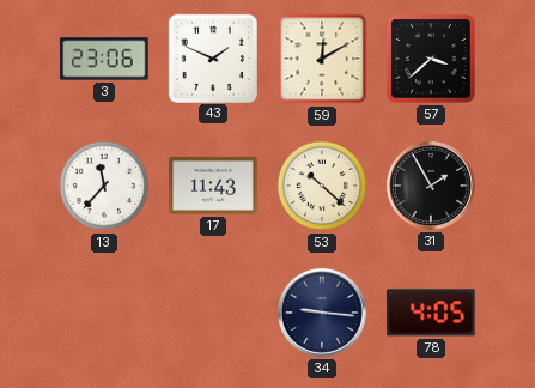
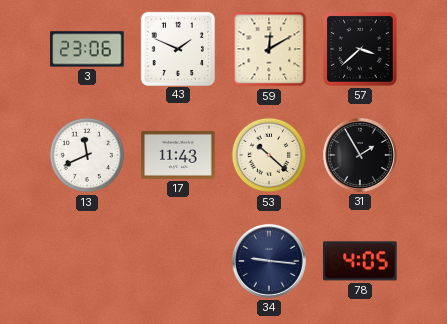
13: 11:37 -> 11:41
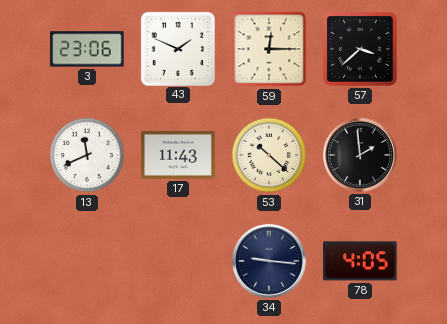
59: 12:10 -> 12:15
31: 1:55 -> 1:59
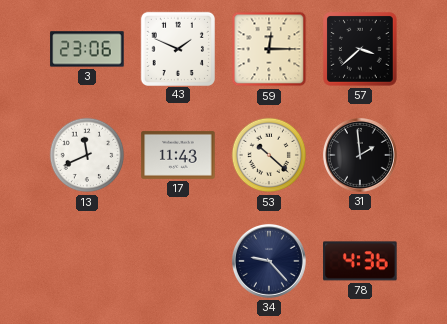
34: 9:16 -> 9:23
78: 4:05 -> 4:36
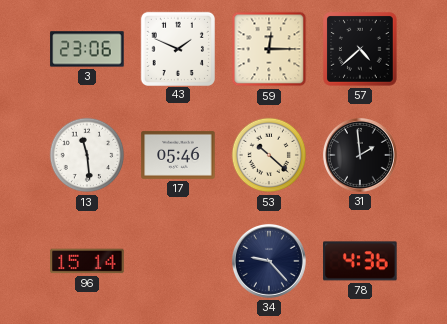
57: 3:38 -> 4:38
13: 11:41 -> 11:29
17: 11:43 -> 05:46
96: none -> 15:14
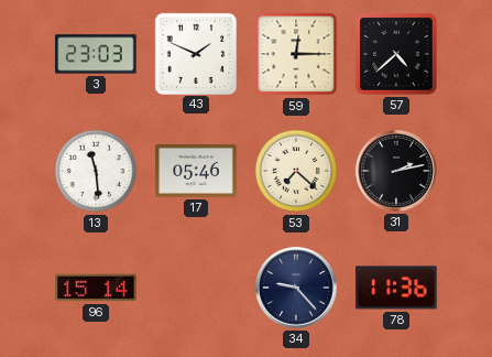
3: 23:06 -> 23:03
53: 10:22 -> 7:22
31: 1:59 -> 2:13
78: 4:36 -> 11:36
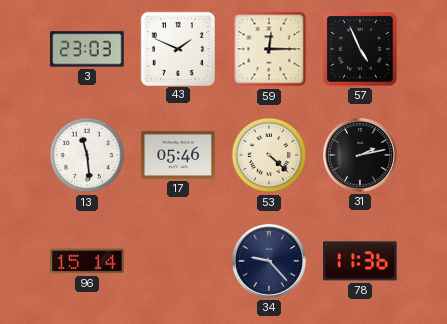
57: 4:38 -> 4:56
53: 7:22 -> 4:22
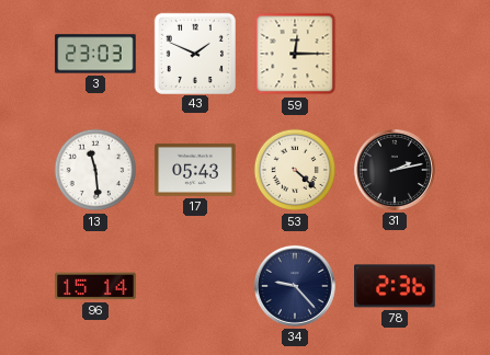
57: 4:56 -> none
17: 05:46 -> 05:43
78: 11:36 -> 2:36
